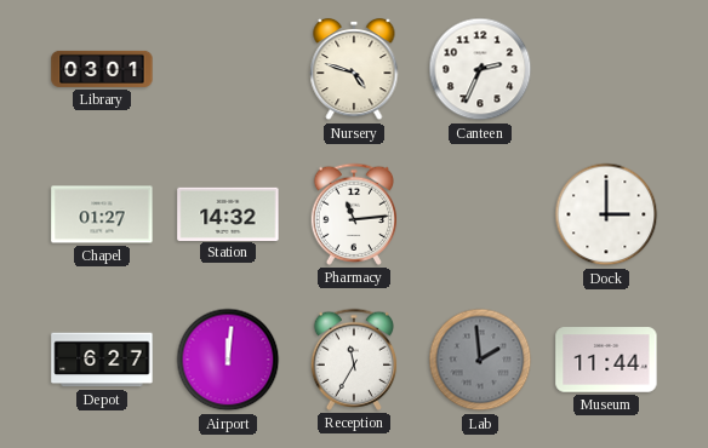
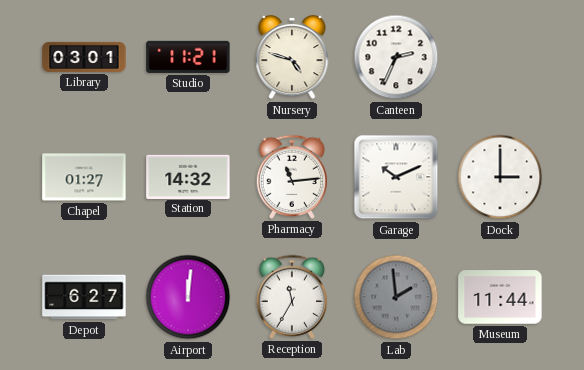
Studio: none -> 11:21
Garage: none -> 10:11
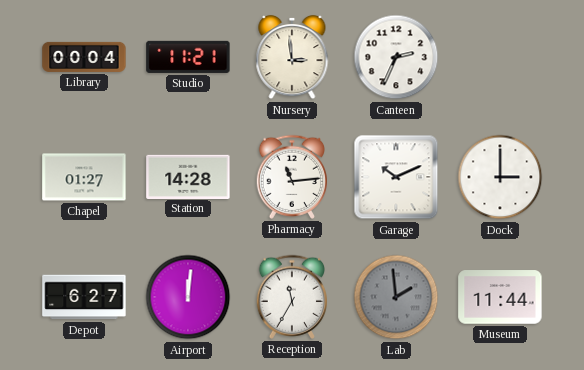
Library: 03:01 -> 00:04
Nursery: 4:48 -> 2:59
Station: 14:32 -> 14:28
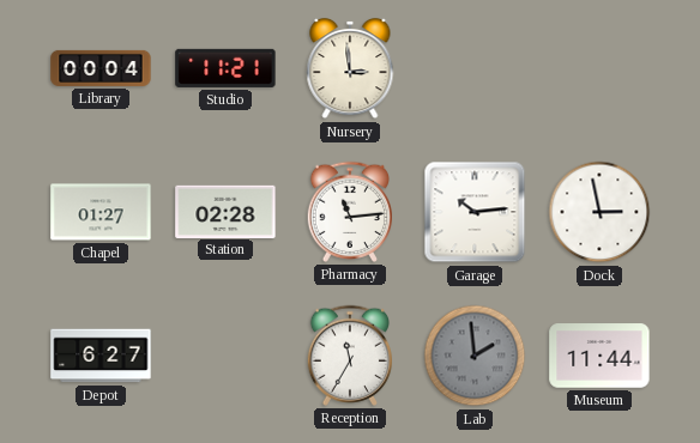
Canteen: 2:34 -> none
Station: 14:28 -> 02:28
Garage: 10:11 -> 10:14
Dock: 3:00 -> 2:58
Airport: 12:01 -> none
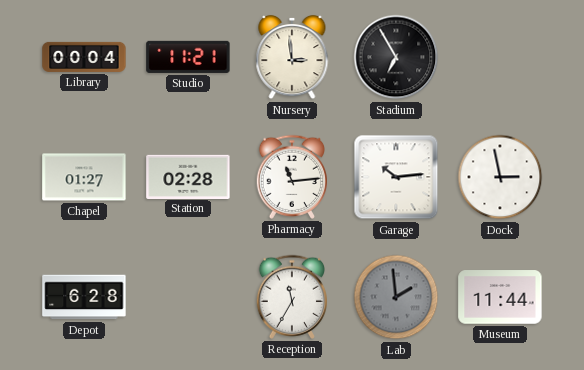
Stadium: none -> 6:55
Depot: 6:27 -> 6:28
